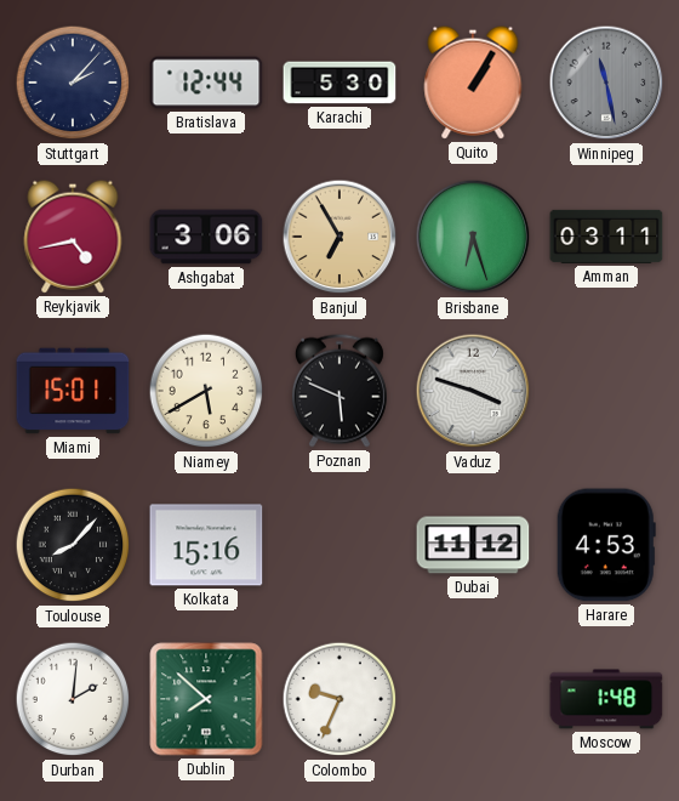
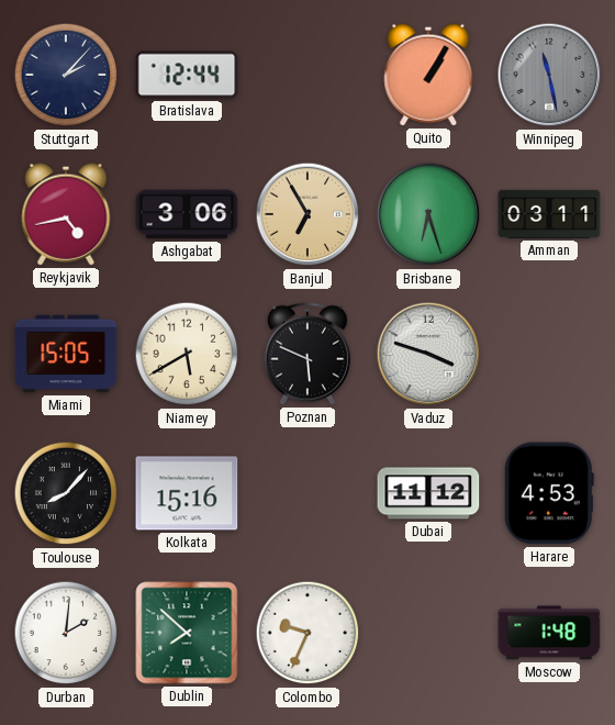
Karachi: 5:30 -> none
Miami: 15:01 -> 15:05
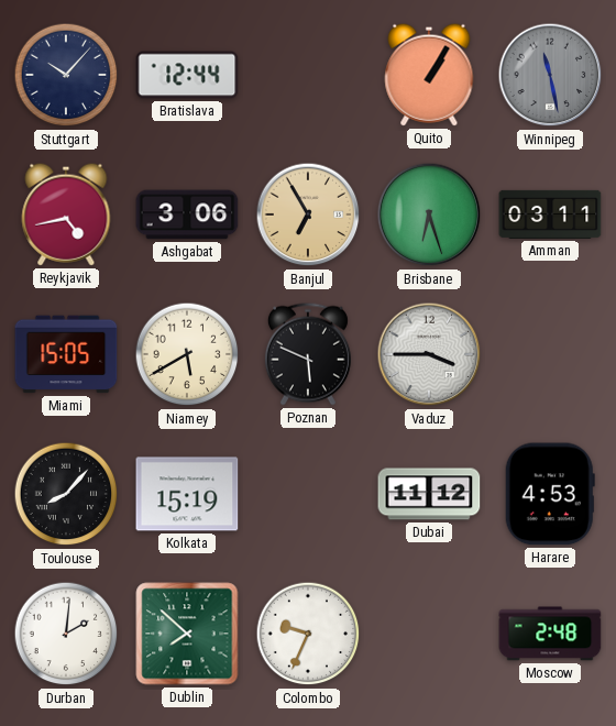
Stuttgart: 2:07 -> 10:07
Vaduz: 3:48 -> 3:45
Kolkata: 15:16 -> 15:19
Moscow: 1:48 -> 2:48
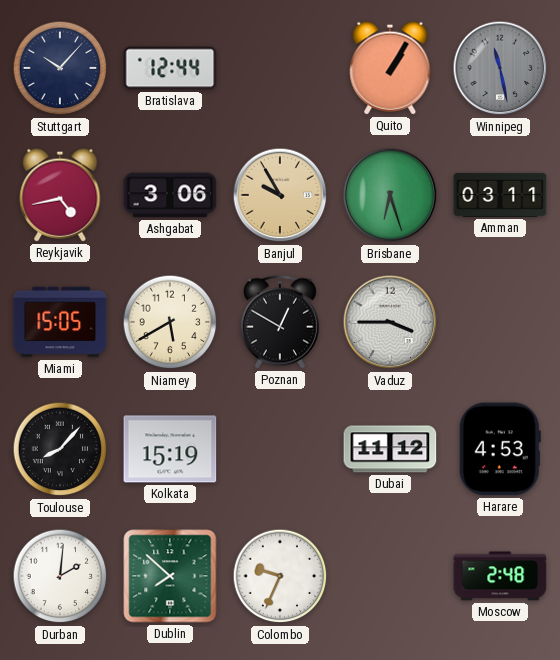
Banjul: 6:55 -> 9:55
Poznan: 5:49 -> 12:50
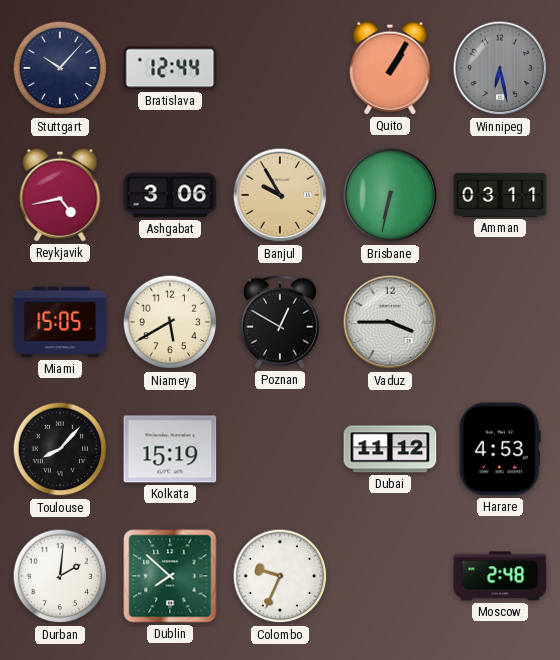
Winnipeg: 11:28 -> 6:28
Brisbane: 6:27 -> 6:32
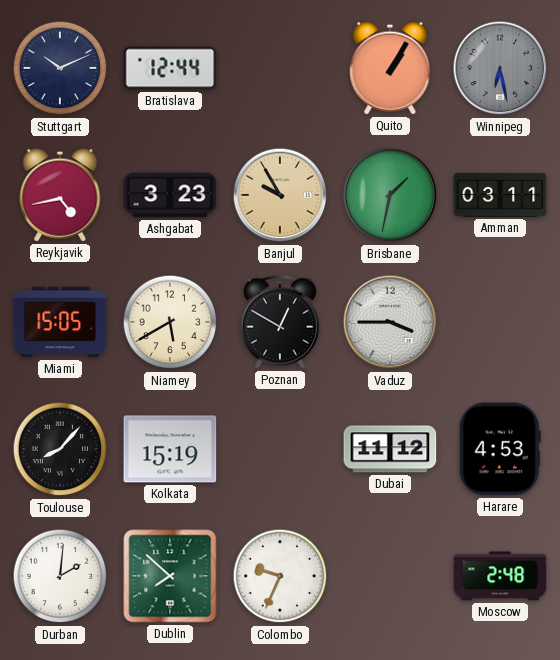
Stuttgart: 10:07 -> 10:11
Ashgabat: 3:06 -> 3:23
Brisbane: 6:32 -> 1:32
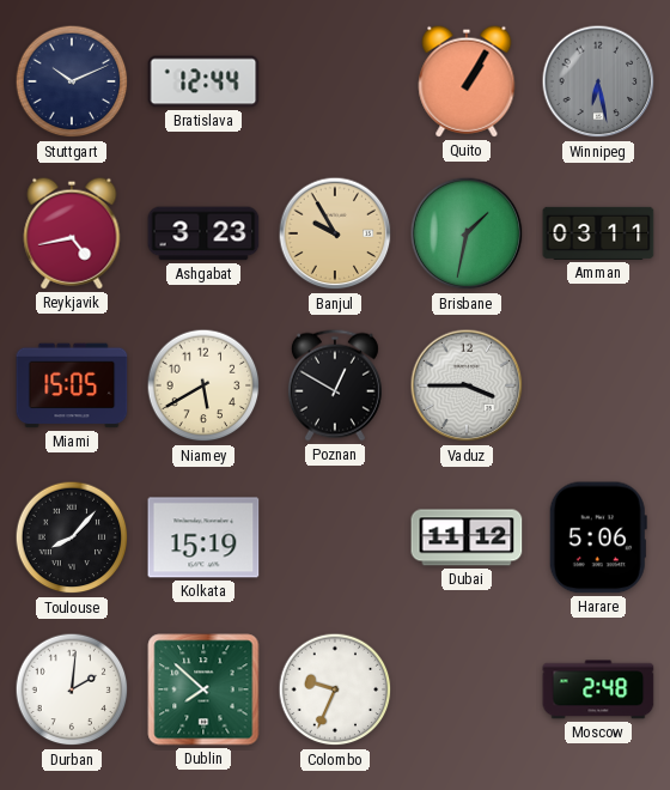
Harare: 4:53 -> 5:06
